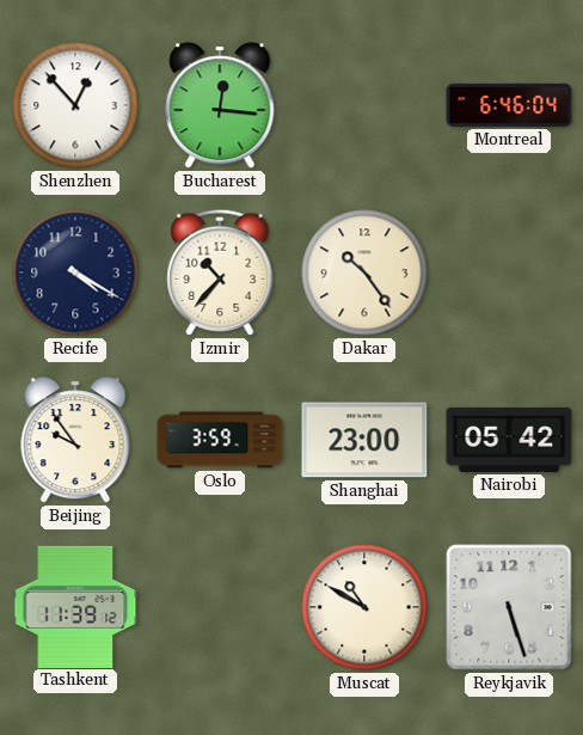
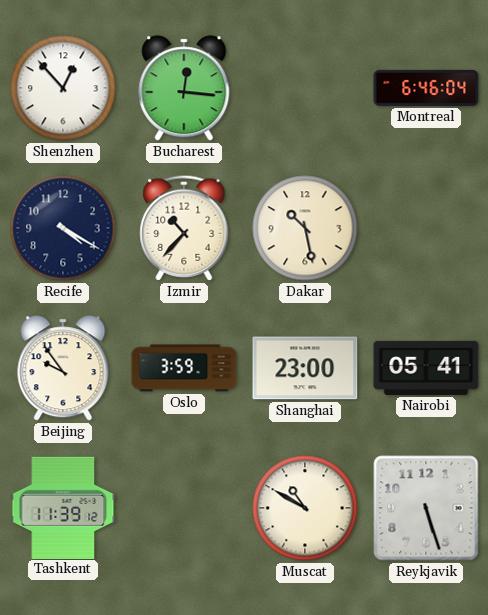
Dakar: 10:24 -> 10:28
Nairobi: 05:42 -> 05:41
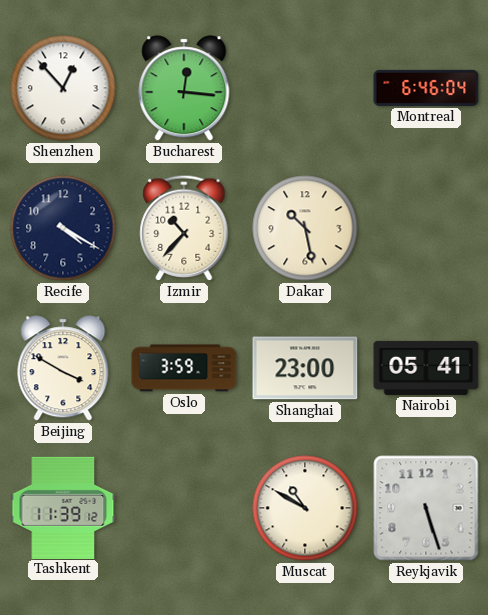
Beijing: 9:54 -> 3:50
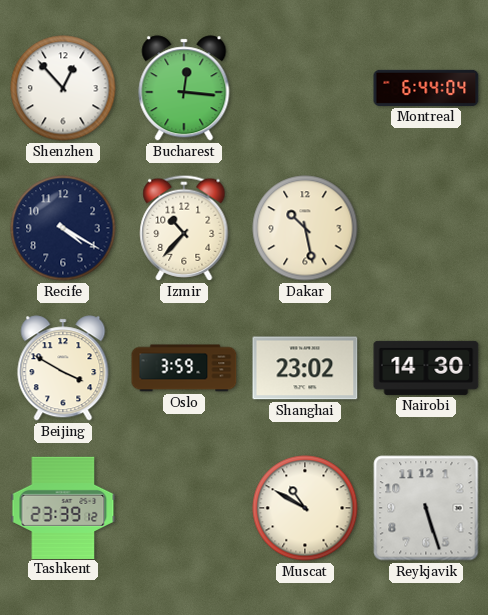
Montreal: 6:46 -> 6:44
Shanghai: 23:00 -> 23:02
Nairobi: 05:41 -> 14:30
Tashkent: 11:39 -> 23:39
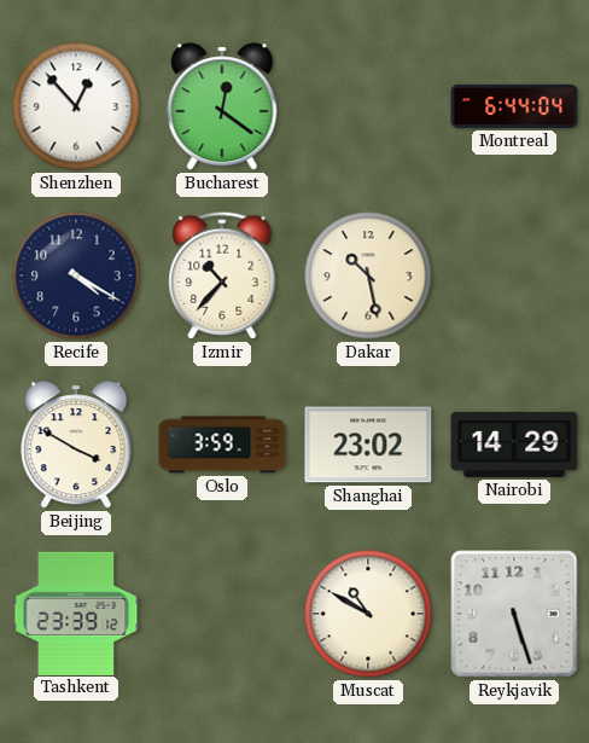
Bucharest: 12:16 -> 12:21
Nairobi: 14:30 -> 14:29
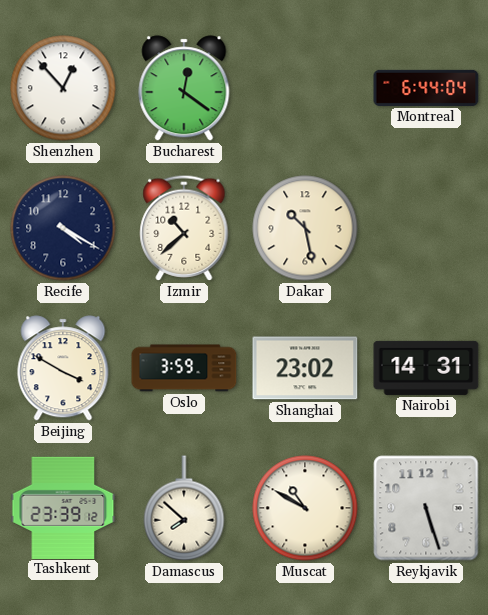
Izmir: 10:37 -> 10:38
Nairobi: 14:29 -> 14:31
Damascus: none -> 7:52
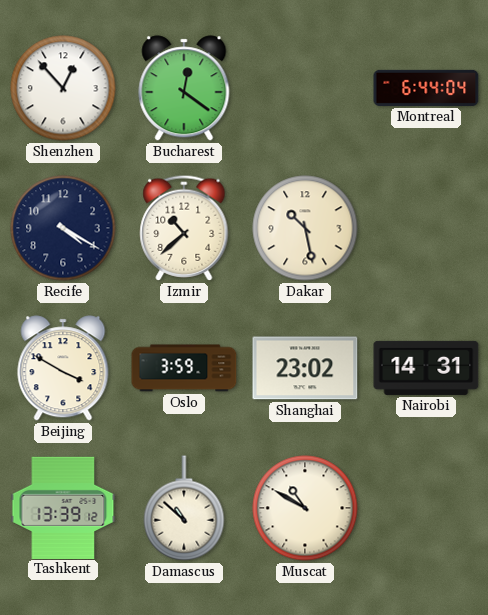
Tashkent: 23:39 -> 13:39
Damascus: 7:52 -> 10:52
Reykjavik: 5:27 -> none
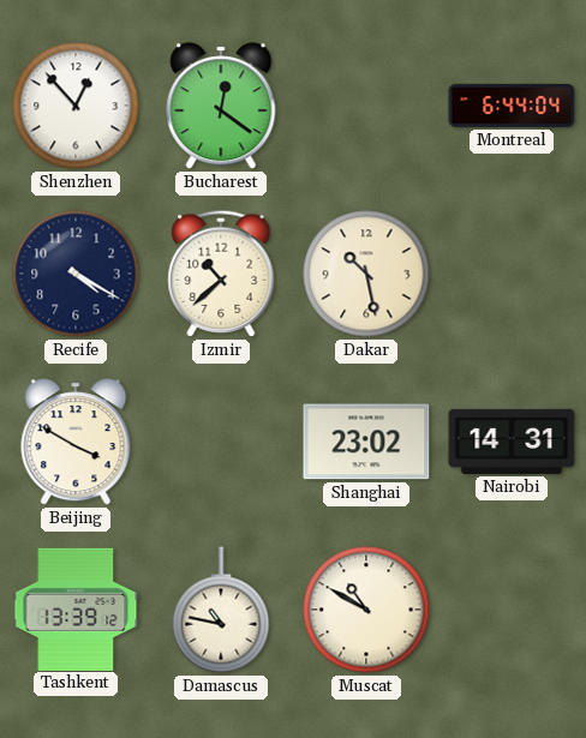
Oslo: 3:59 -> none
Damascus: 10:52 -> 10:47
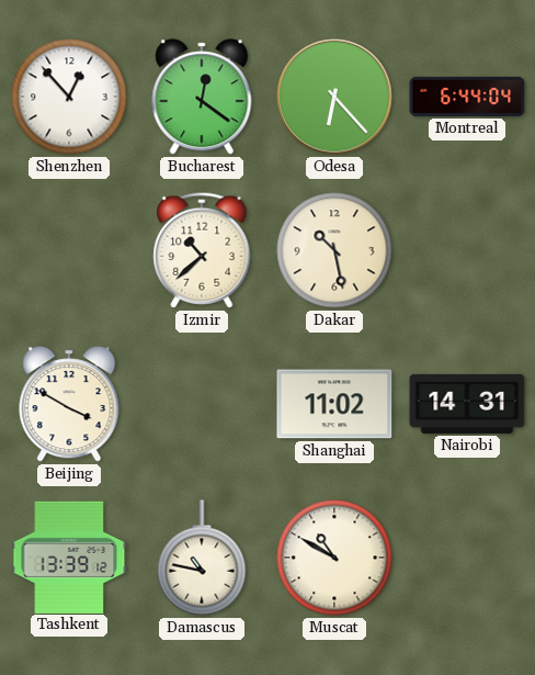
Odesa: none -> 6:23
Recife: 4:20 -> none
Shanghai: 23:02 -> 11:02
